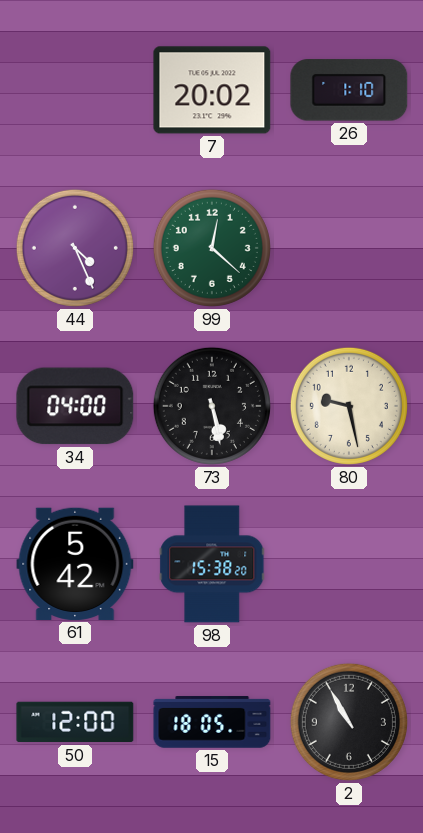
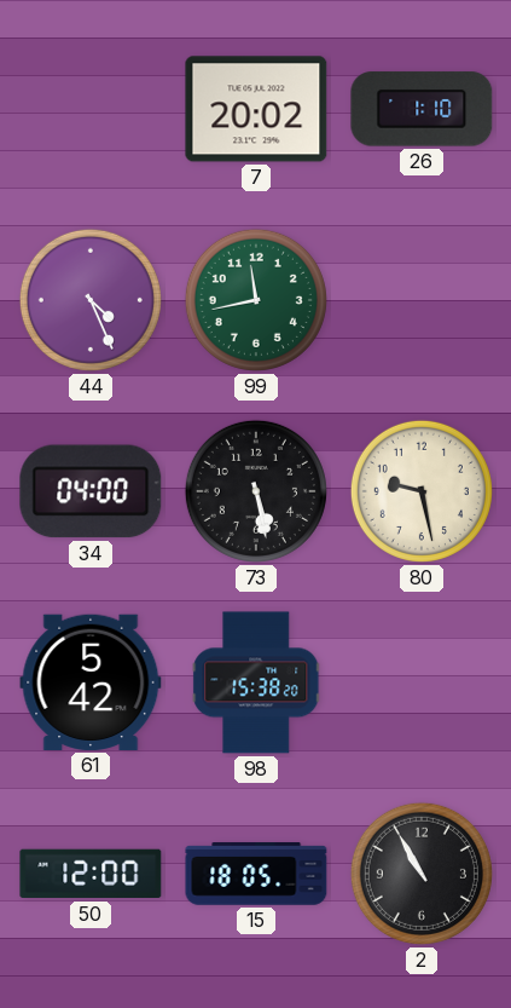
99: 12:22 -> 11:43
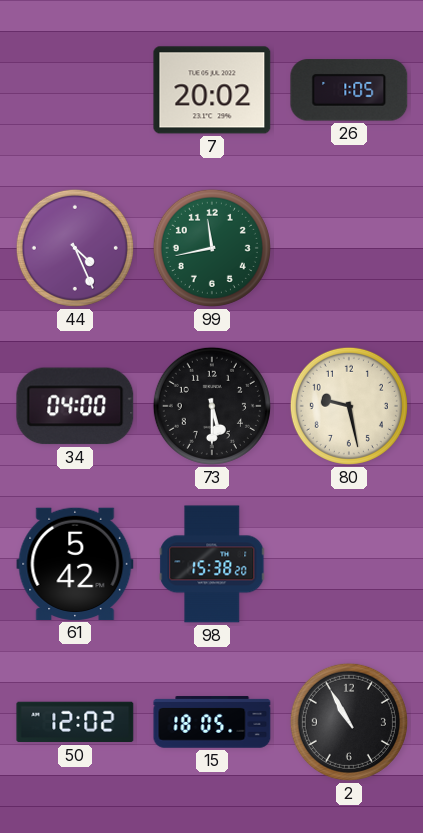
26: 1:10 -> 1:05
73: 5:28 -> 5:30
50: 12:00 -> 12:02
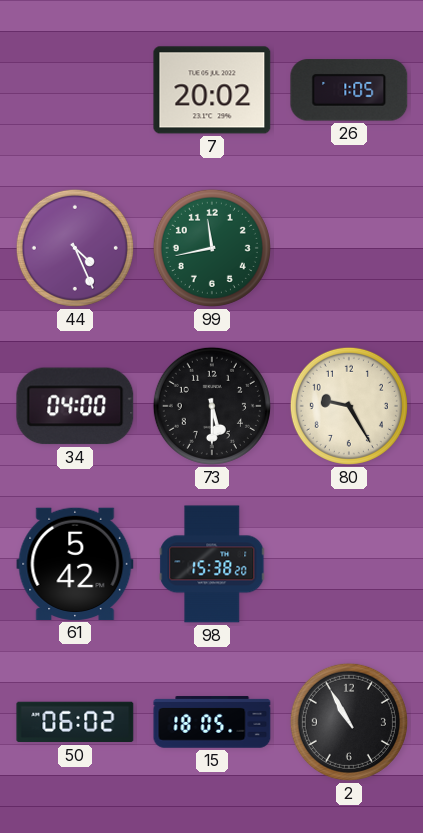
80: 9:28 -> 9:25
50: 12:02 -> 06:02
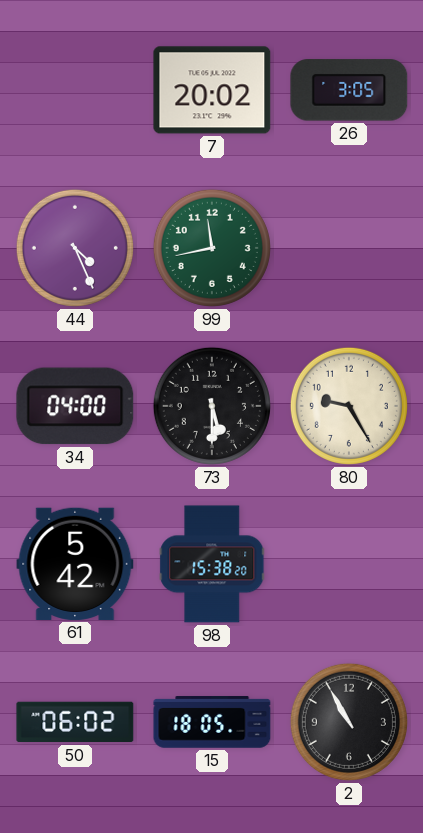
26: 1:05 -> 3:05
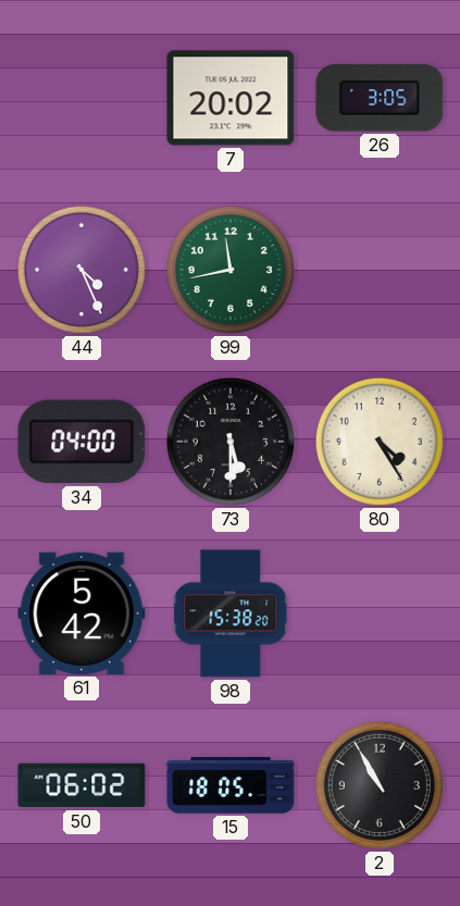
80: 9:25 -> 4:25
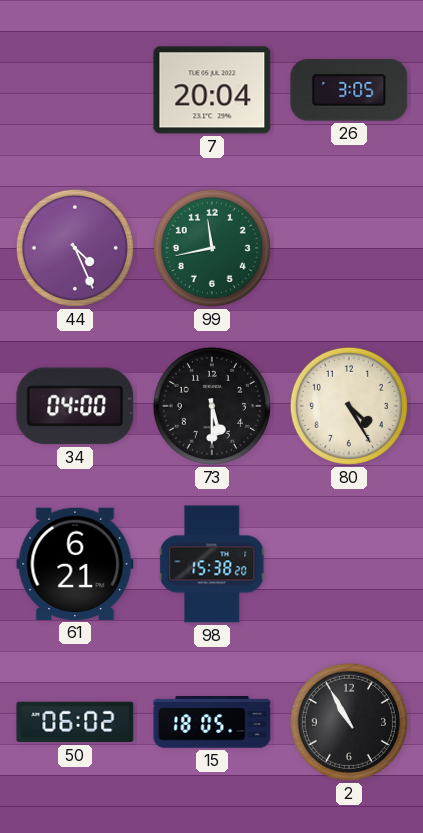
7: 20:02 -> 20:04
61: 5:42 -> 6:21
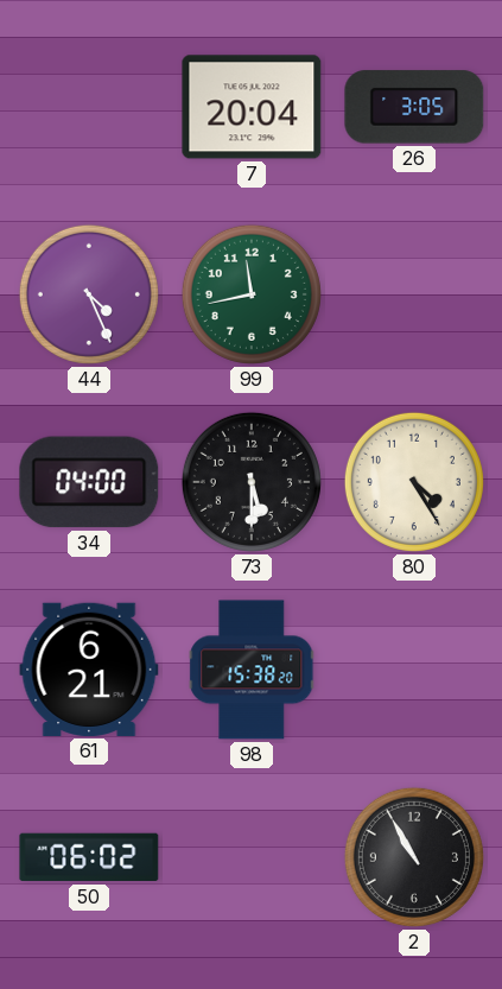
15: 18:05 -> none
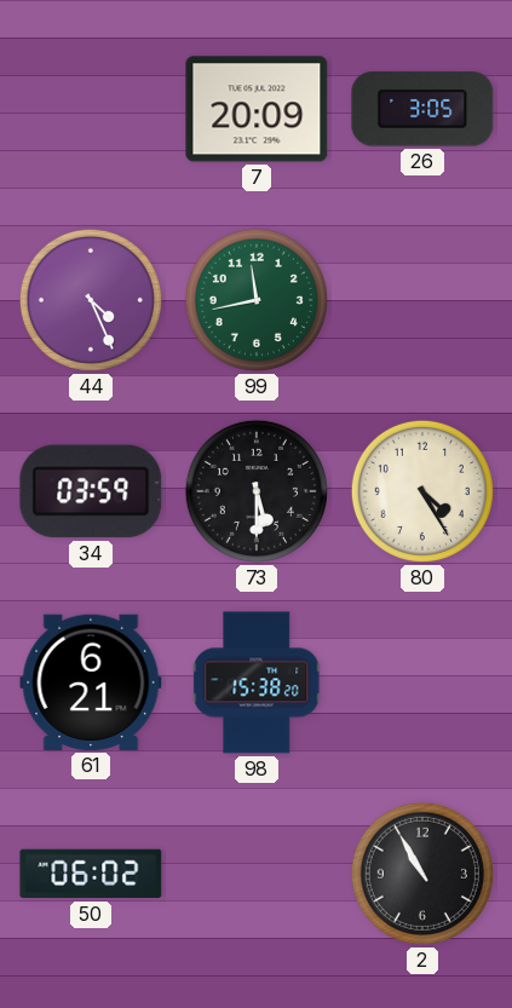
7: 20:04 -> 20:09
34: 04:00 -> 03:59
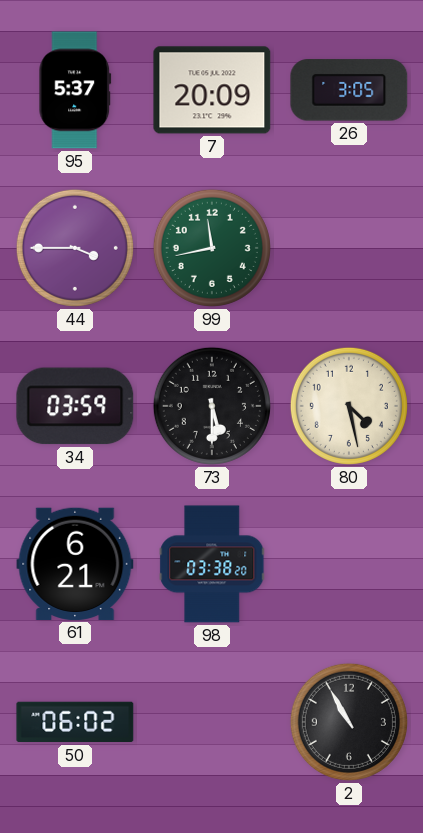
95: none -> 5:37
44: 4:26 -> 3:45
80: 4:25 -> 4:28
98: 15:38 -> 03:38
